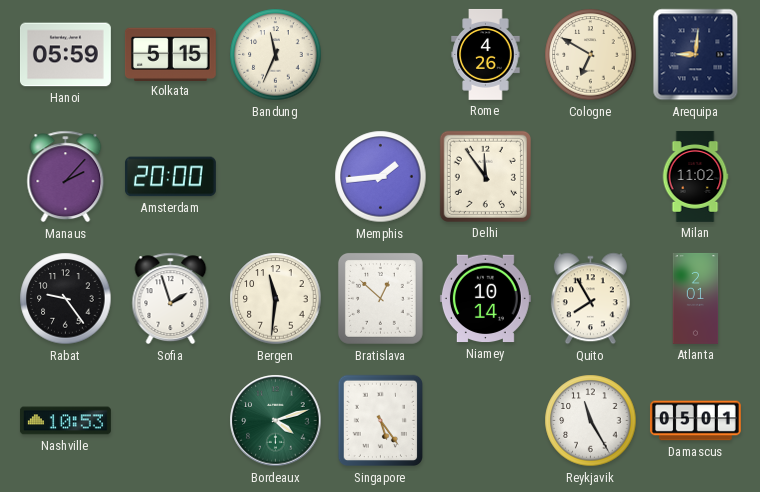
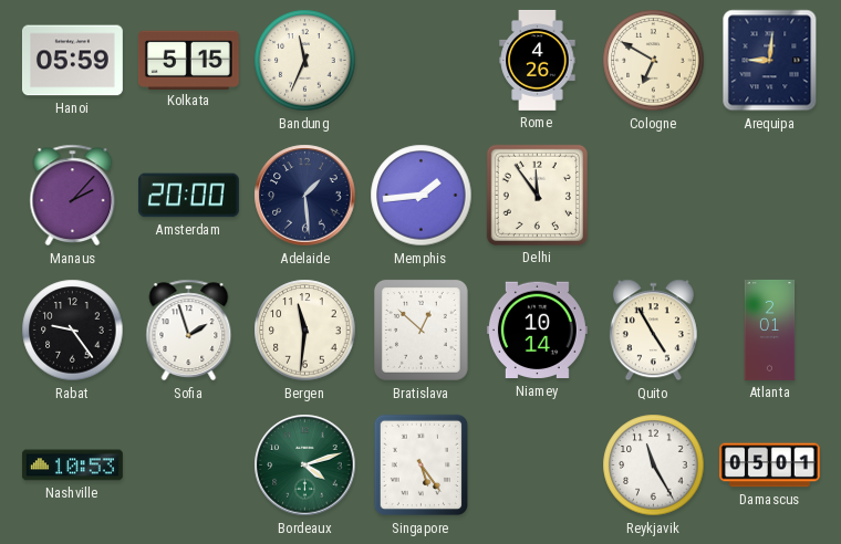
Adelaide: none -> 1:29
Milan: 11:02 -> none
Quito: 7:55 -> 4:55
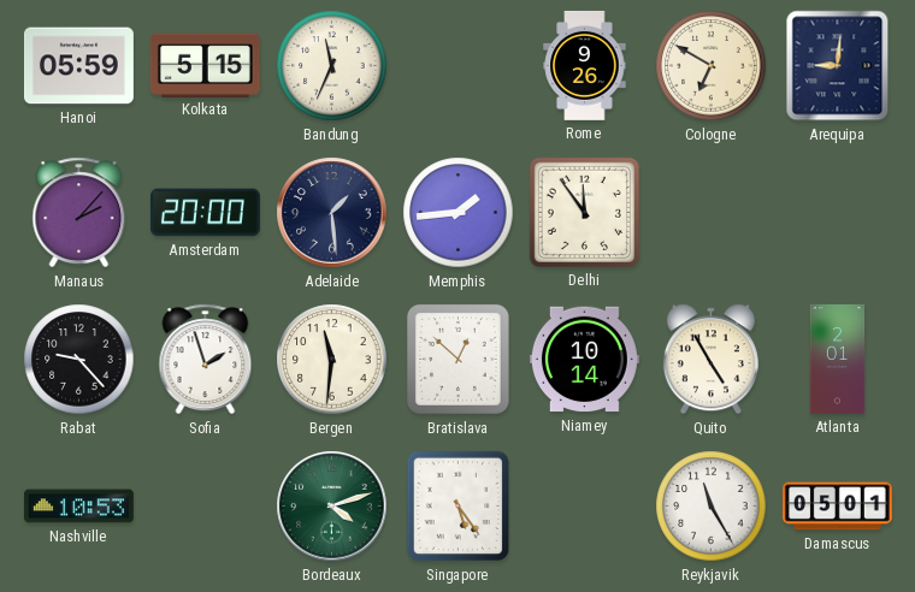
Rome: 4:26 -> 9:26
Rabat: 9:24 -> 9:23
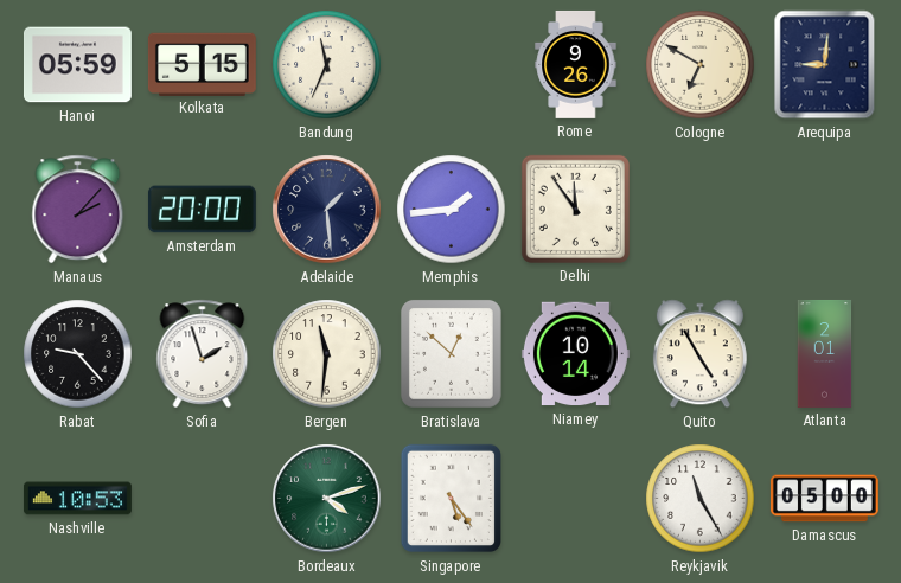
Damascus: 05:01 -> 05:00
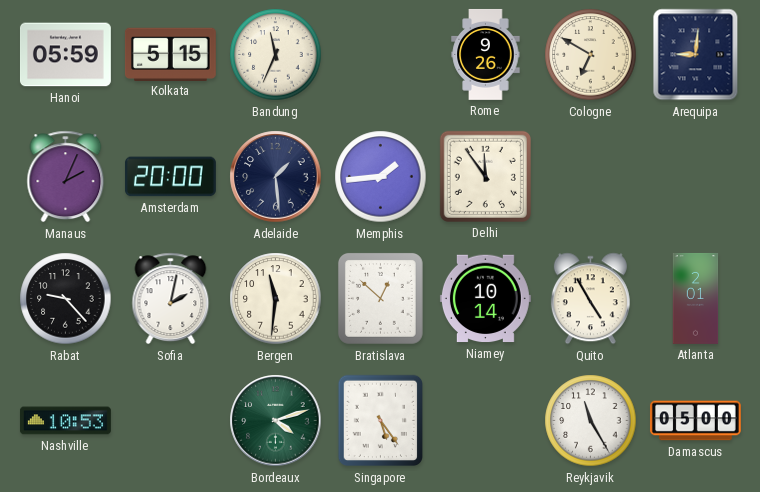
Manaus: 2:07 -> 2:04
Sofia: 1:57 -> 2:02
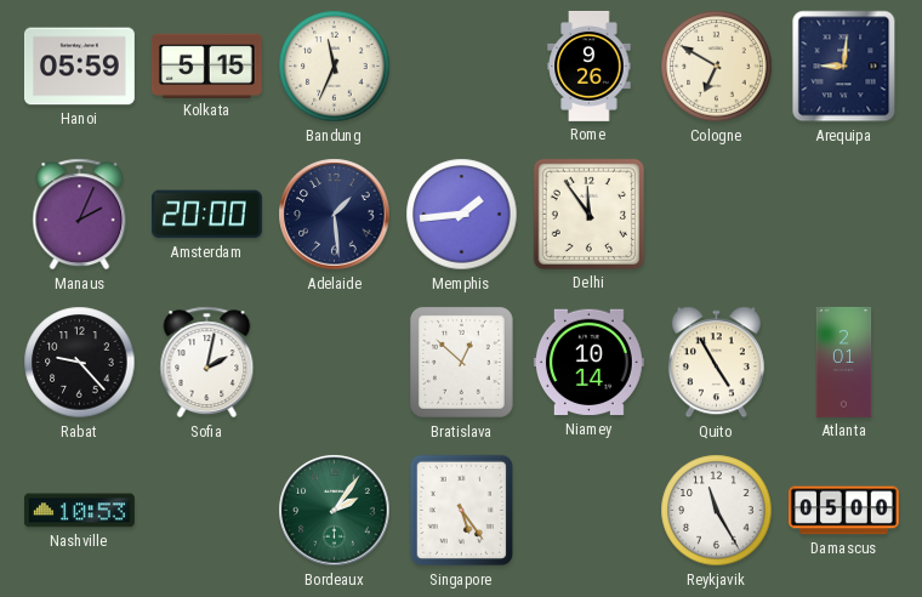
Bergen: 11:31 -> none
Bordeaux: 4:12 -> 2:06
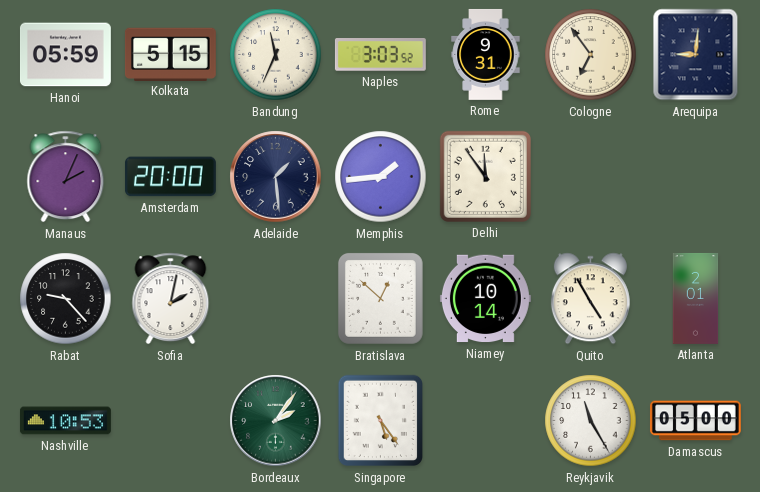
Naples: none -> 3:03
Rome: 9:26 -> 9:31
Cologne: 6:50 -> 6:54
